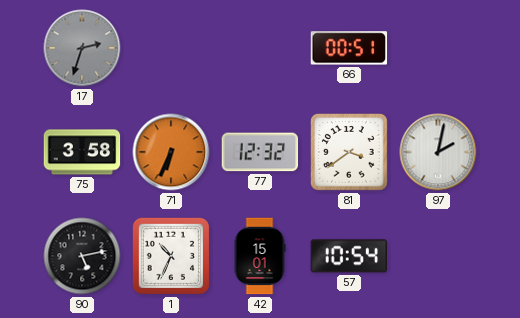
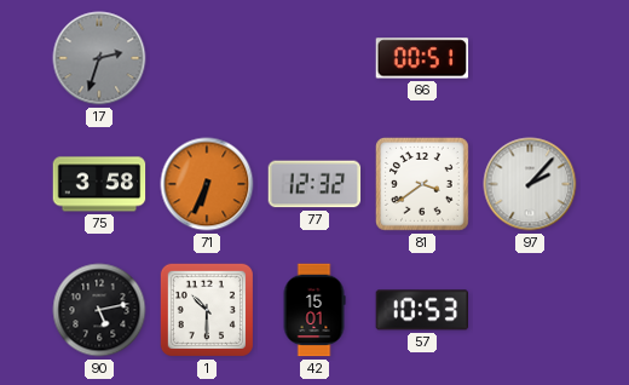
97: 2:02 -> 2:07
1: 10:34 -> 10:30
57: 10:54 -> 10:53
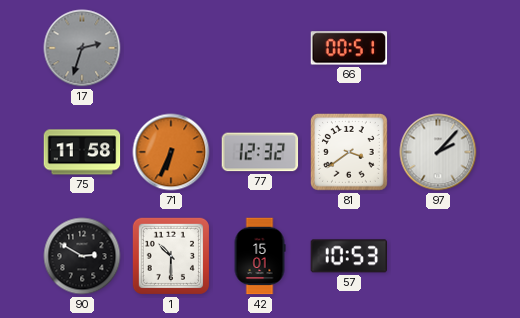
75: 3:58 -> 11:58
90: 5:13 -> 2:50
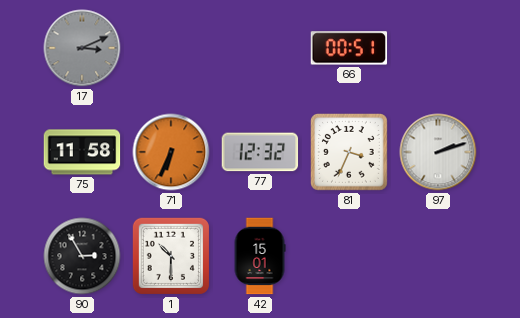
17: 2:33 -> 3:11
81: 3:39 -> 3:34
97: 2:07 -> 2:12
90: 2:50 -> 2:55
57: 10:53 -> none
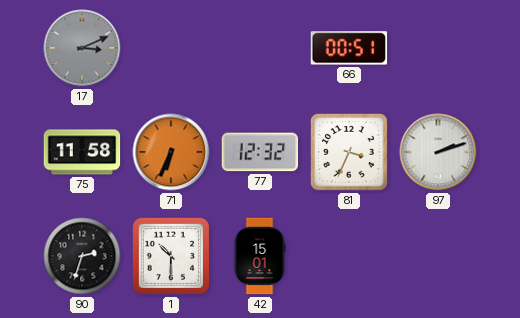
90: 2:55 -> 2:33
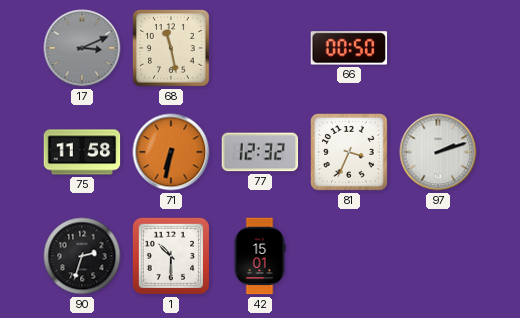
68: none -> 11:28
66: 00:51 -> 00:50
71: 6:34 -> 6:32
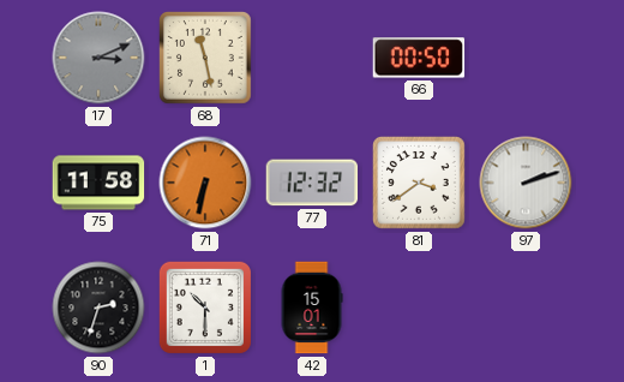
81: 3:34 -> 3:39
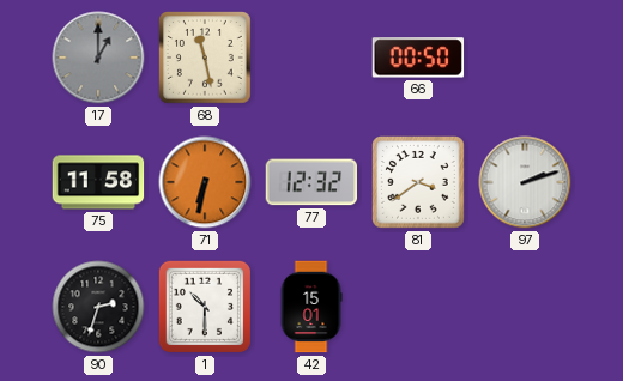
17: 3:11 -> 1:00
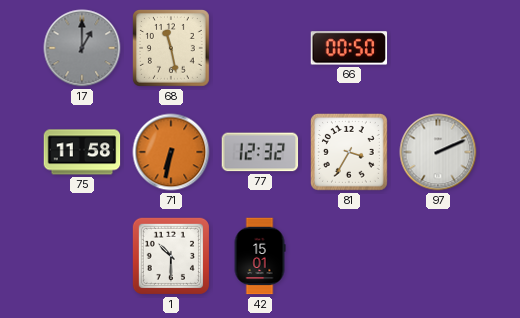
81: 3:39 -> 3:35
97: 2:12 -> 2:11
90: 2:33 -> none
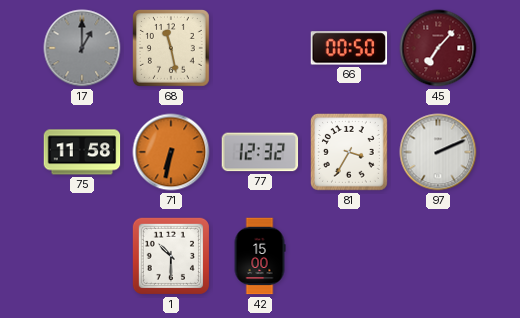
45: none -> 7:07
42: 15:01 -> 15:00
